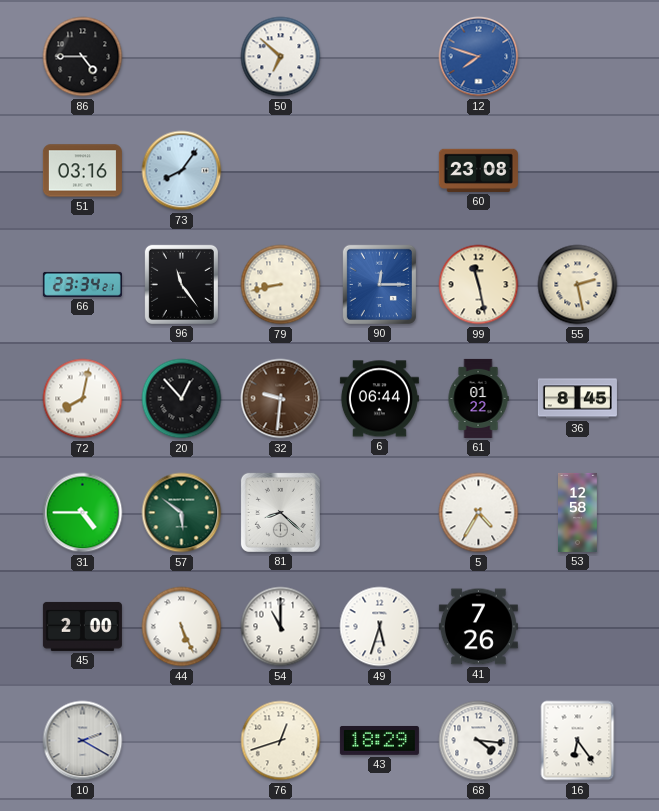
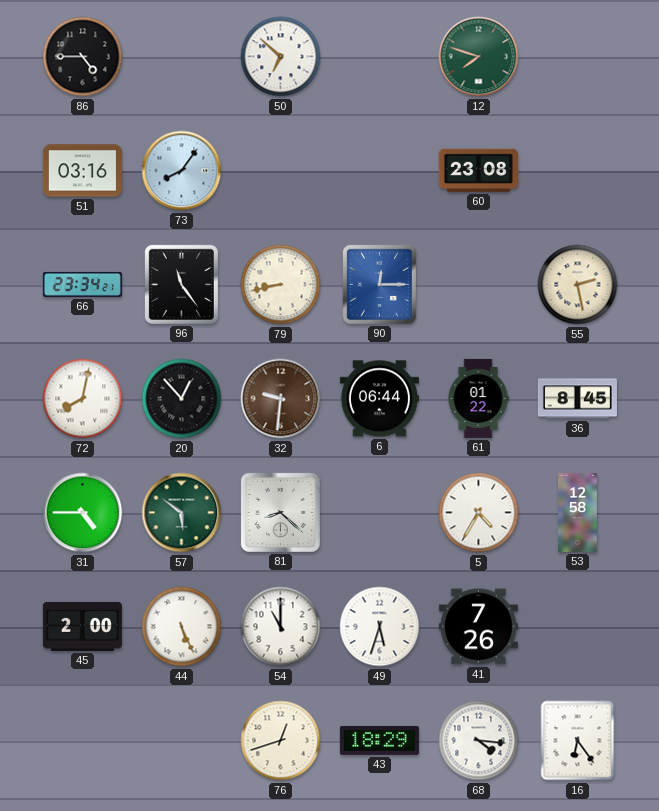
12 dial: blue -> green
99: 11:28 -> none
10: 2:20 -> none
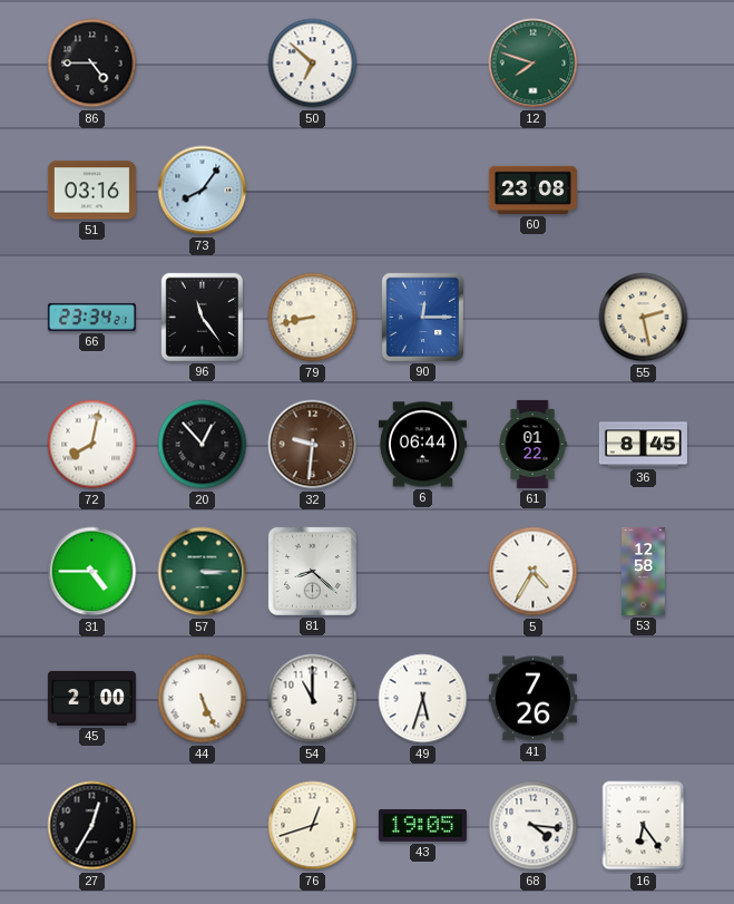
57: 5:51 -> 3:15
27: none -> 12:35
43: 18:29 -> 19:05
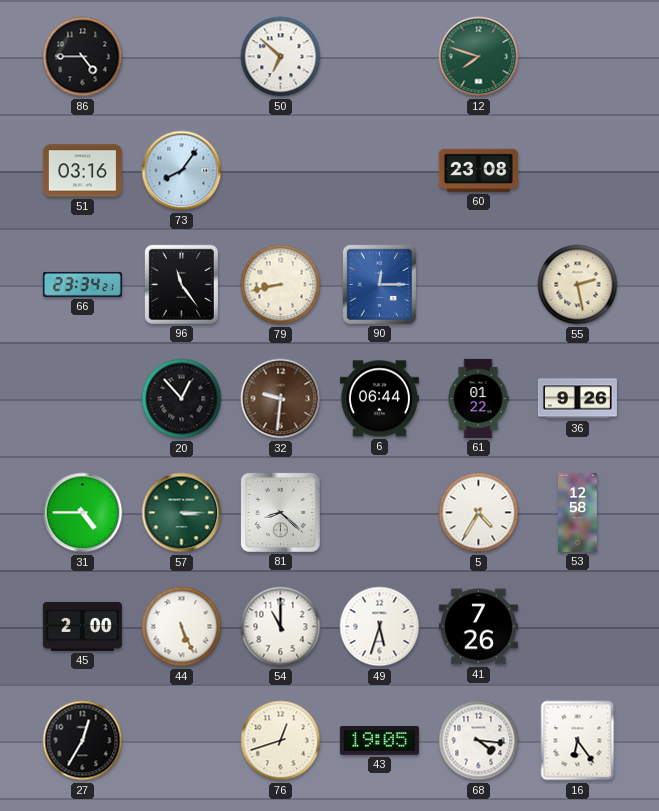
72: 8:02 -> none
36: 8:45 -> 9:26
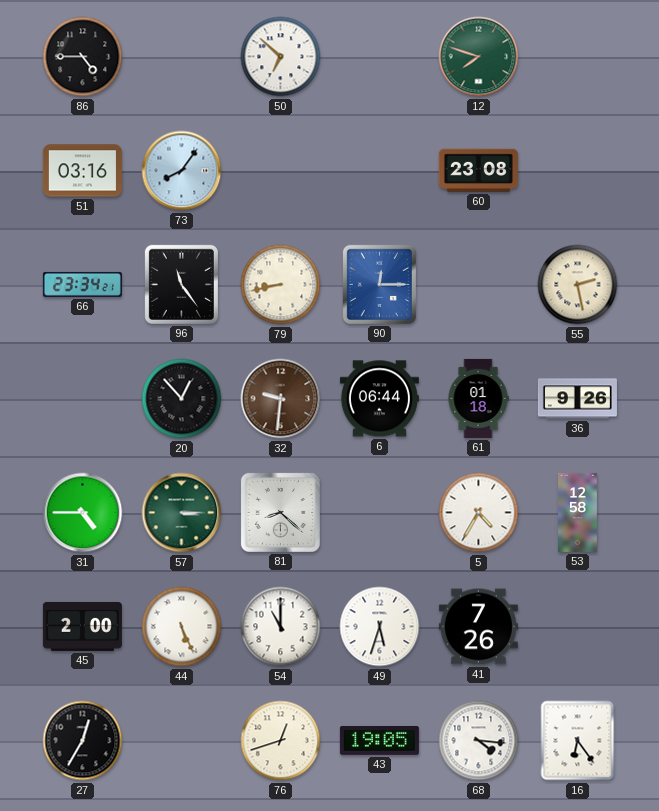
61: 01:22 -> 01:18
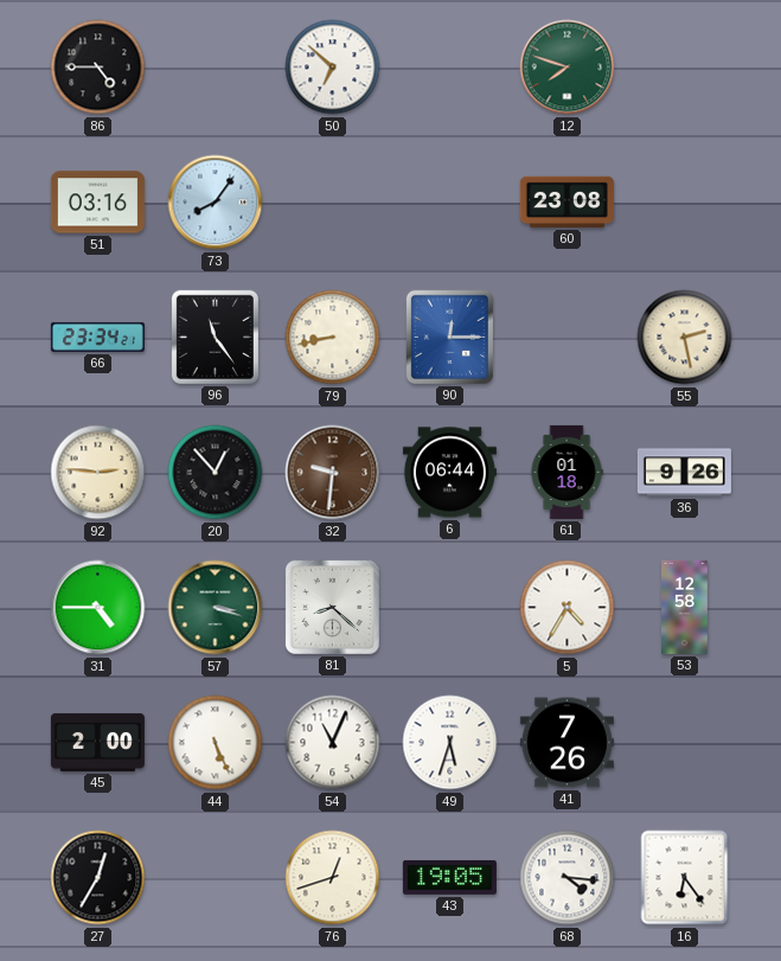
92: none -> 2:46
57: 3:15 -> 3:18
54: 11:00 -> 11:04
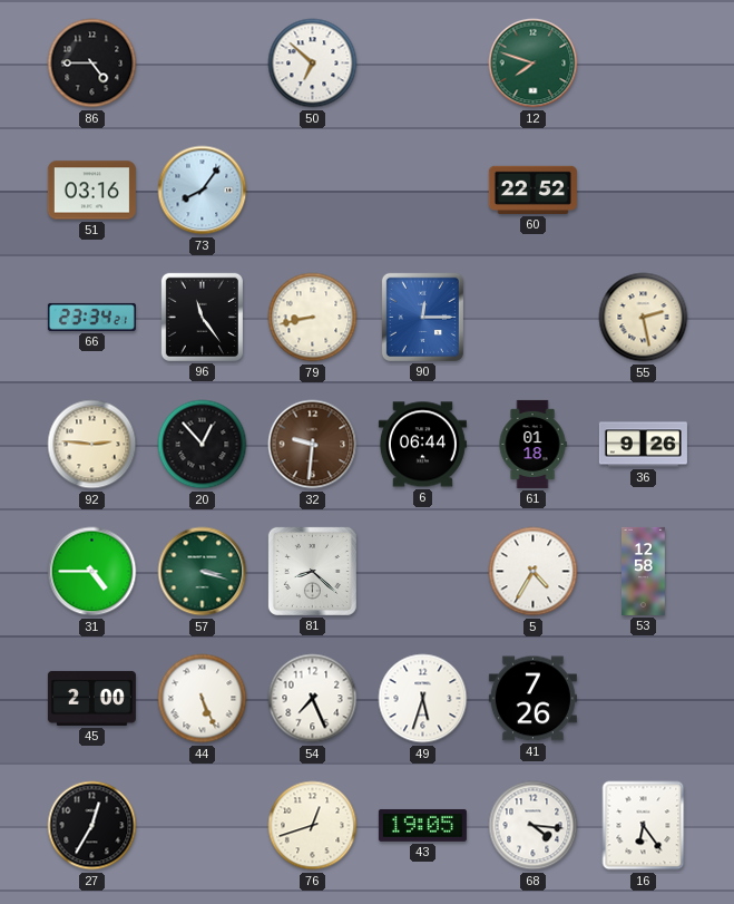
60: 23:08 -> 22:52
54: 11:04 -> 7:26
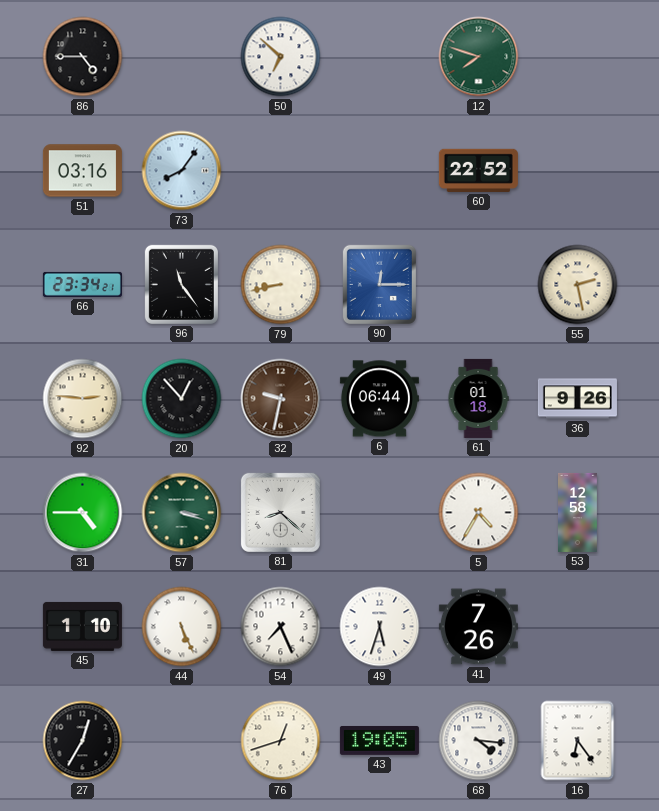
32: 9:31 -> 9:32
45: 2:00 -> 1:10
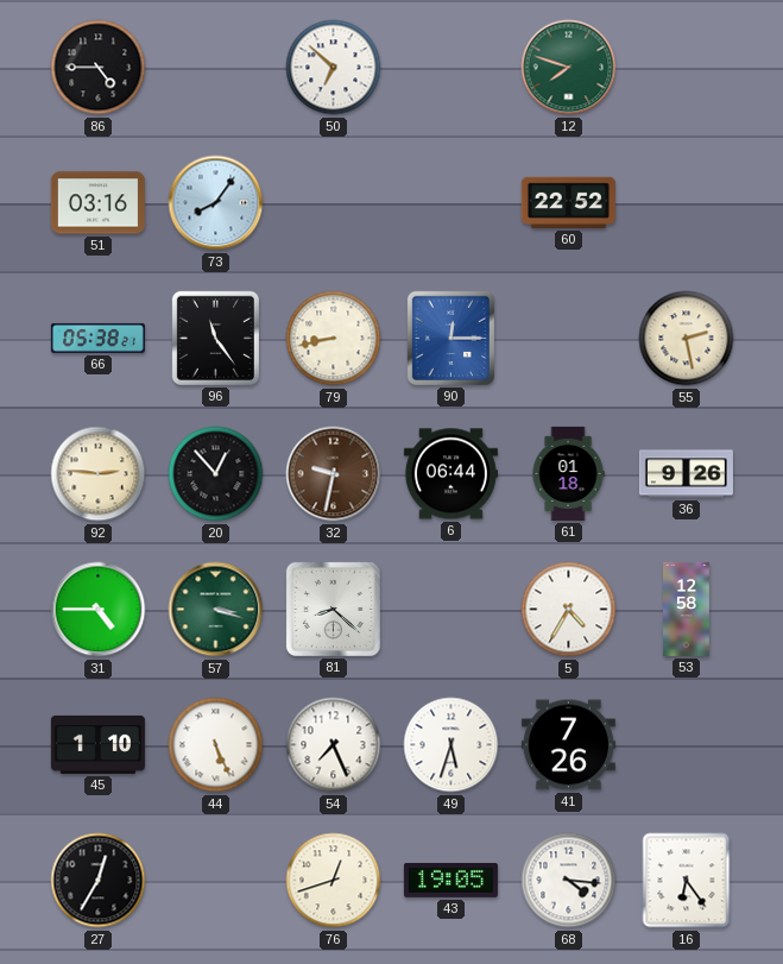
66: 23:34 -> 05:38
